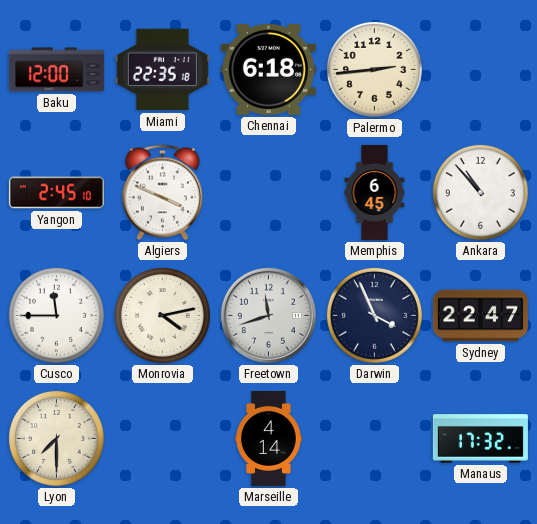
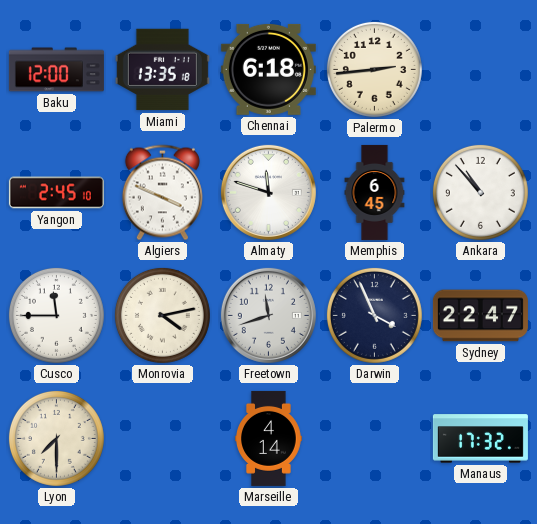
Miami: 22:35 -> 13:35
Almaty: none -> 11:48
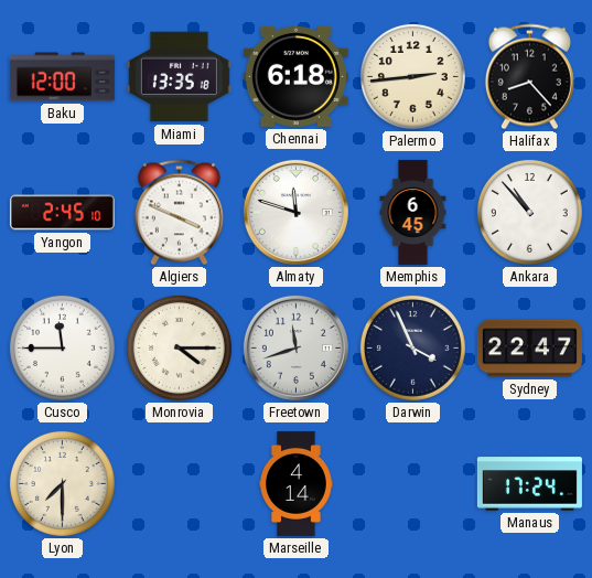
Halifax: none -> 8:23
Monrovia: 4:13 -> 4:15
Manaus: 17:32 -> 17:24
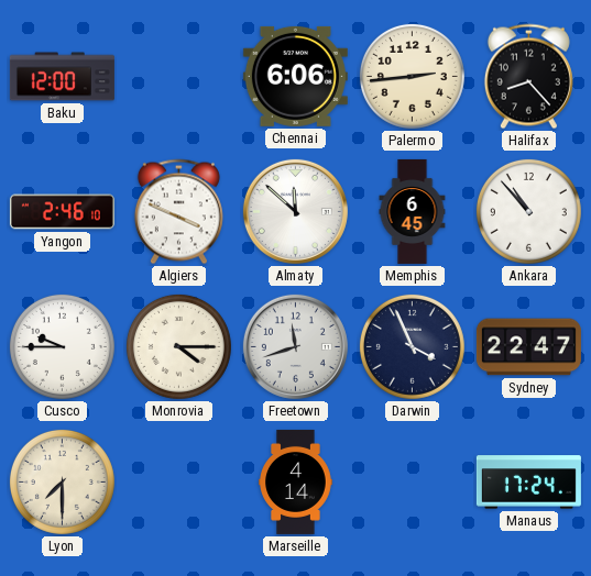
Miami: 13:35 -> none
Chennai: 6:18 -> 6:06
Yangon: 2:45 -> 2:46
Almaty: 11:48 -> 11:52
Cusco: 11:45 -> 9:45
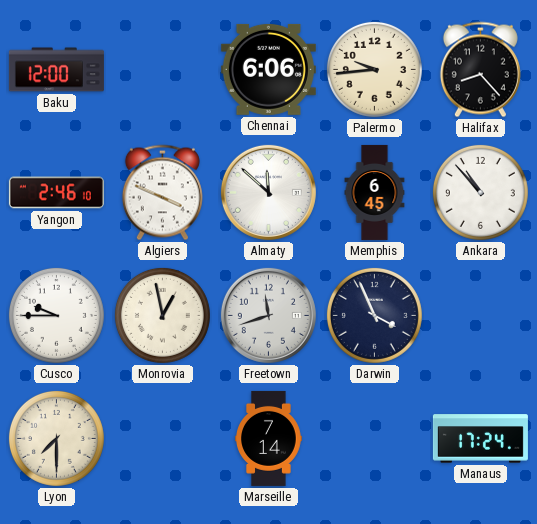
Palermo: 2:44 -> 9:44
Monrovia: 4:15 -> 12:58
Sydney: 22:47 -> none
Marseille: 4:14 -> 7:14
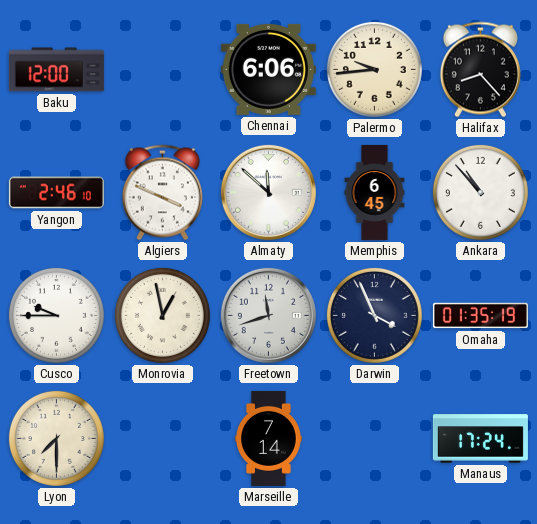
Omaha: none -> 01:35
